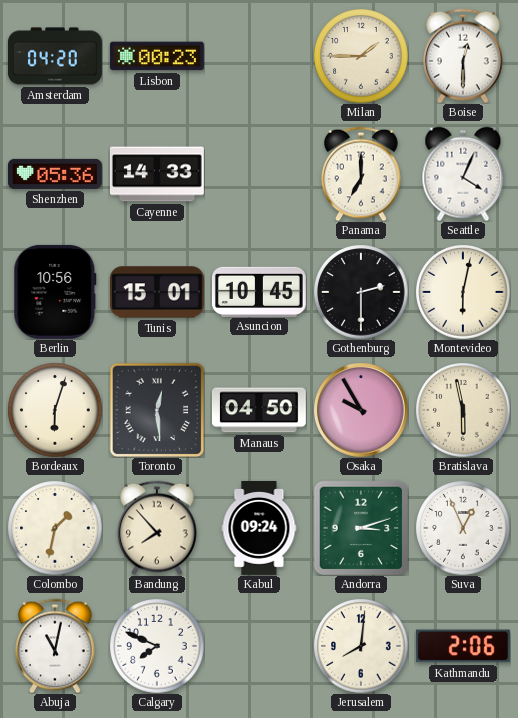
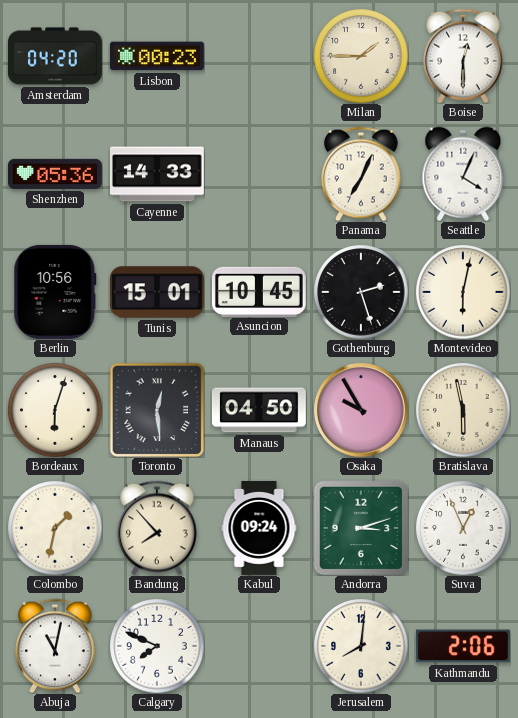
Panama: 7:00 -> 7:04
Gothenburg: 2:30 -> 2:27
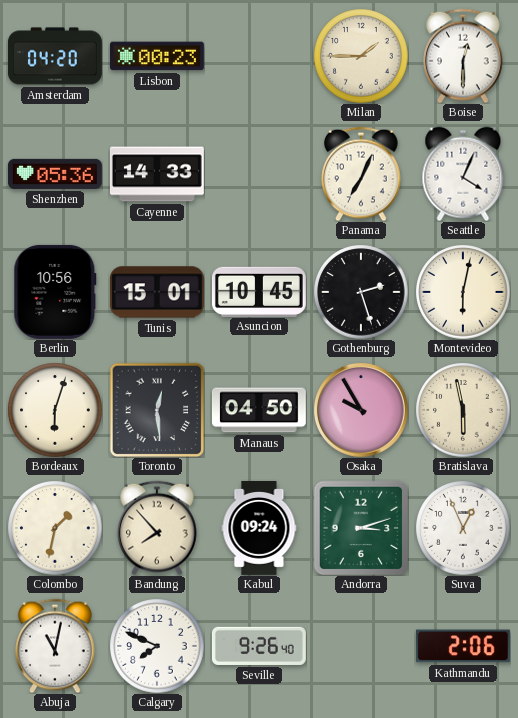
Seville: none -> 9:26
Jerusalem: 8:01 -> none
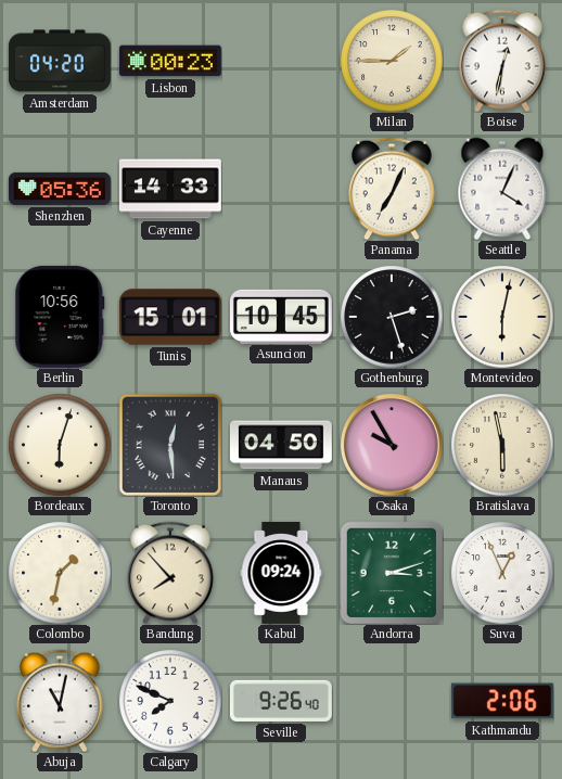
Boise: 12:30 -> 12:32
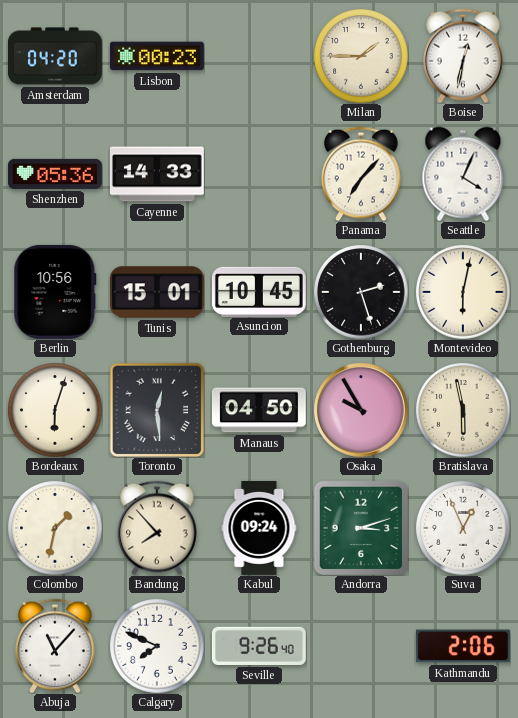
Panama: 7:04 -> 7:07
Abuja: 11:02 -> 11:07
